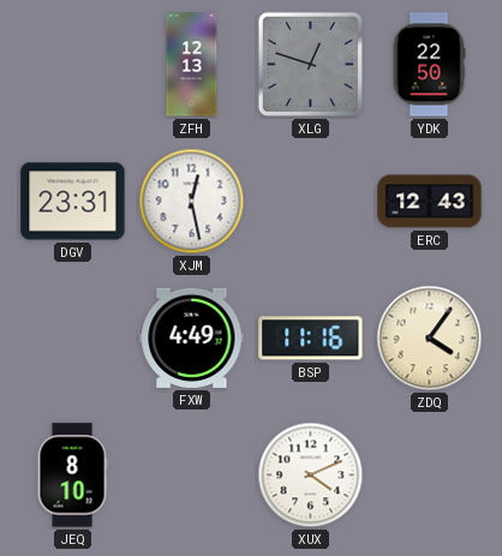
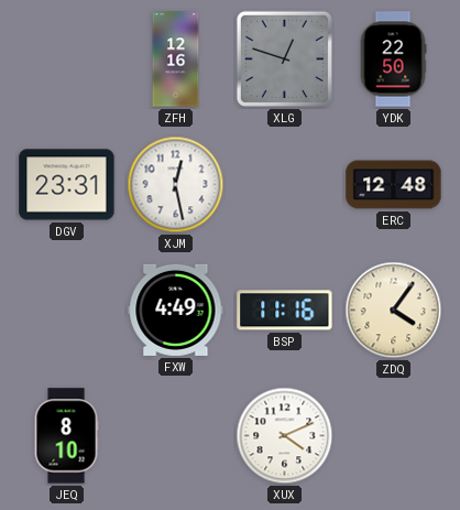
ZFH: 12:13 -> 12:16
ERC: 12:43 -> 12:48
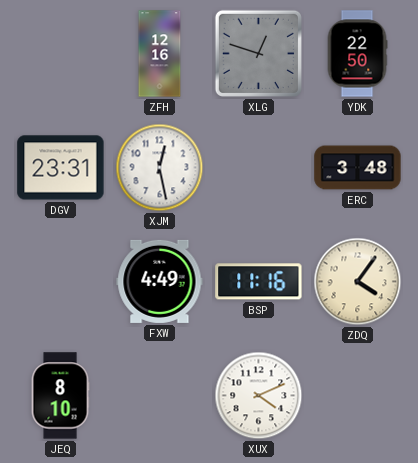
ERC: 12:48 -> 3:48
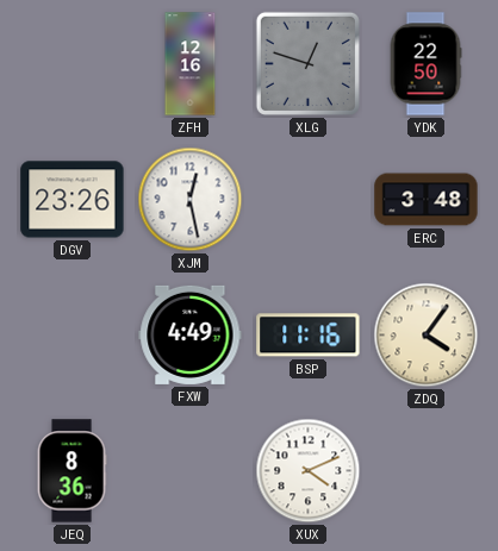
DGV: 23:31 -> 23:26
JEQ: 8:10 -> 8:36
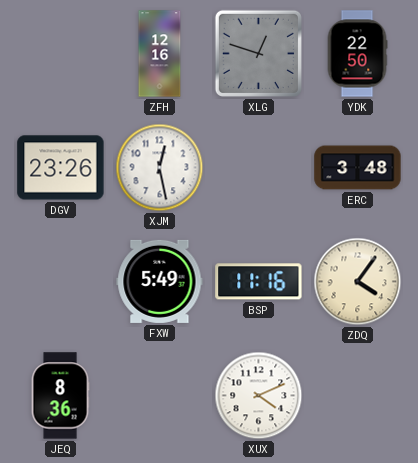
FXW: 4:49 -> 5:49
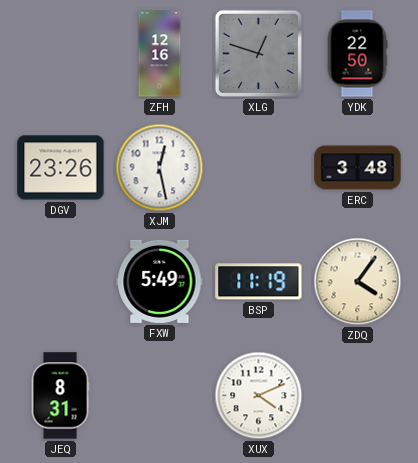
BSP: 11:16 -> 11:19
JEQ: 8:36 -> 8:31
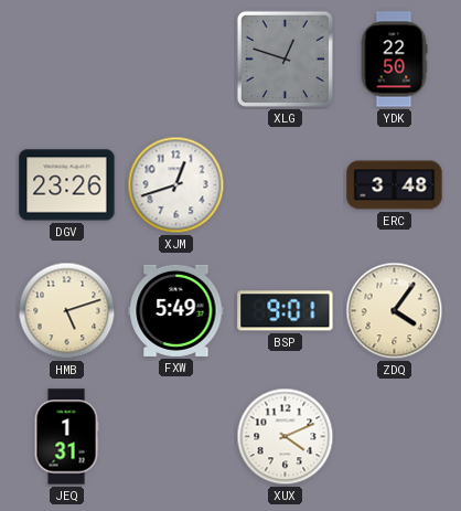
ZFH: 12:16 -> none
XJM: 12:28 -> 12:42
HMB: none -> 5:12
BSP: 11:19 -> 9:01
JEQ: 8:31 -> 1:31
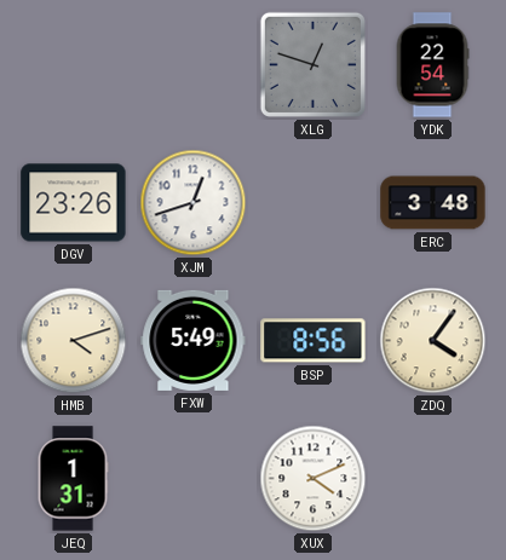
YDK: 22:50 -> 22:54
HMB: 5:12 -> 4:12
BSP: 9:01 -> 8:56
